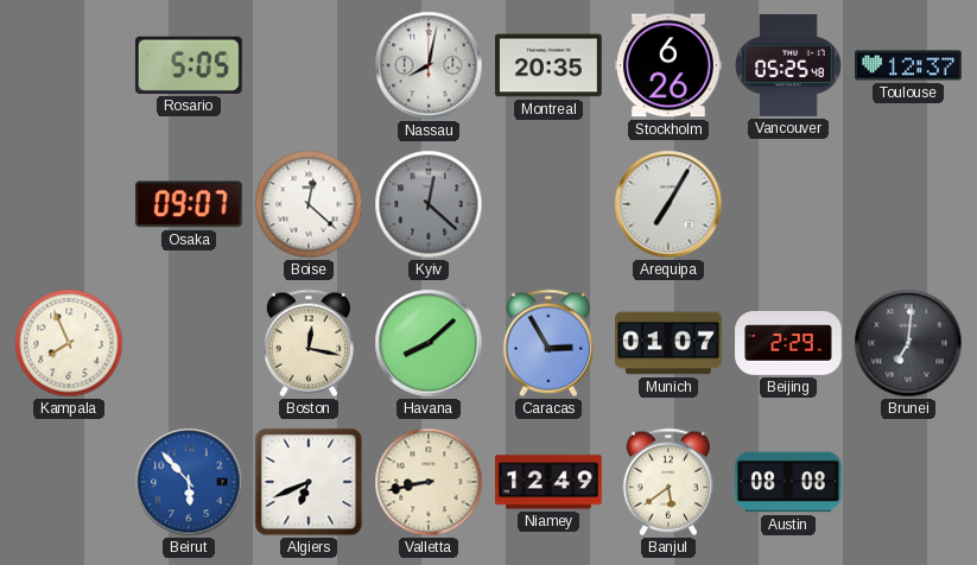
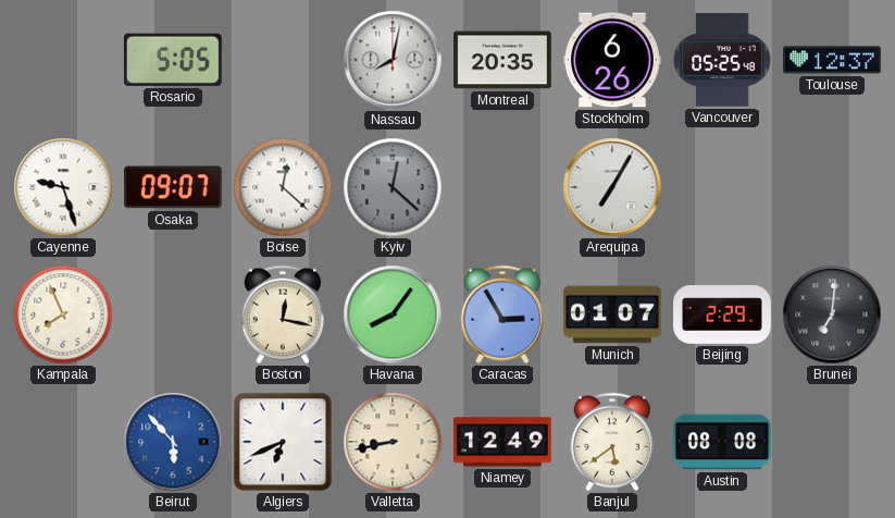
Cayenne: none -> 9:27
Havana: 8:08 -> 8:06
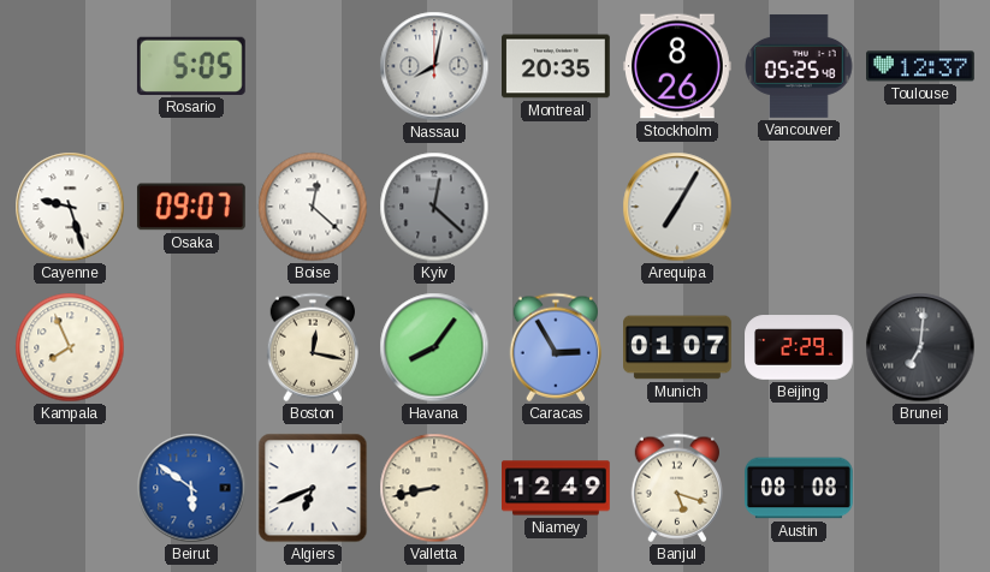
Stockholm: 6:26 -> 8:26
Beirut: 5:53 -> 5:51
Banjul: 5:39 -> 5:18
